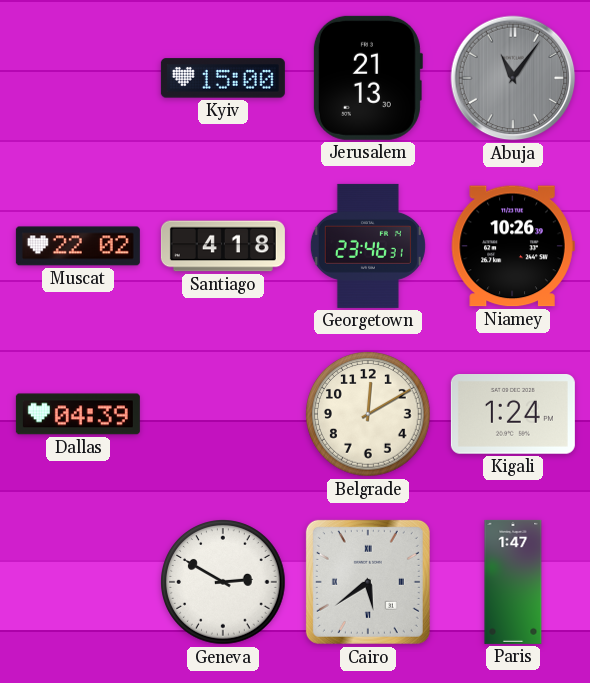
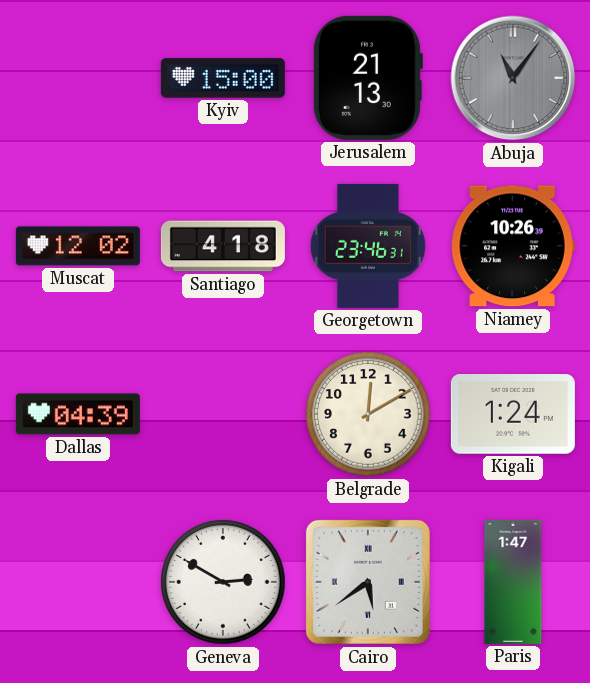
Muscat: 22:02 -> 12:02
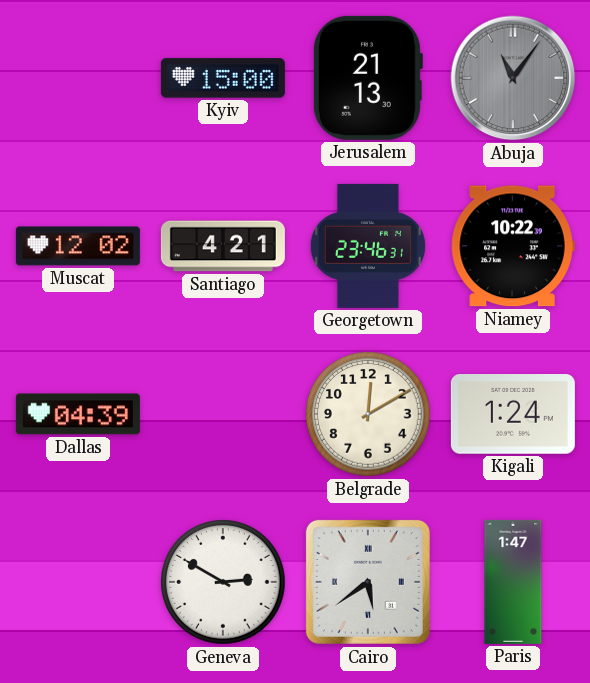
Santiago: 4:18 -> 4:21
Niamey: 10:26 -> 10:22
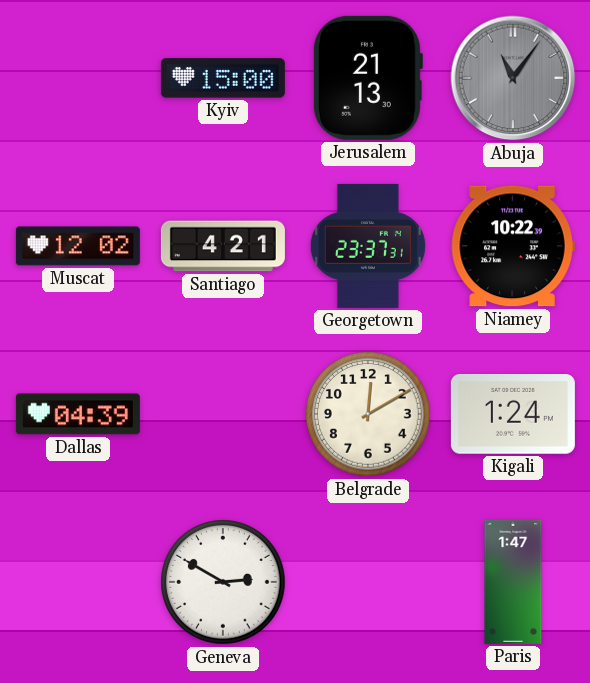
Georgetown: 23:46 -> 23:37
Cairo: 5:39 -> none
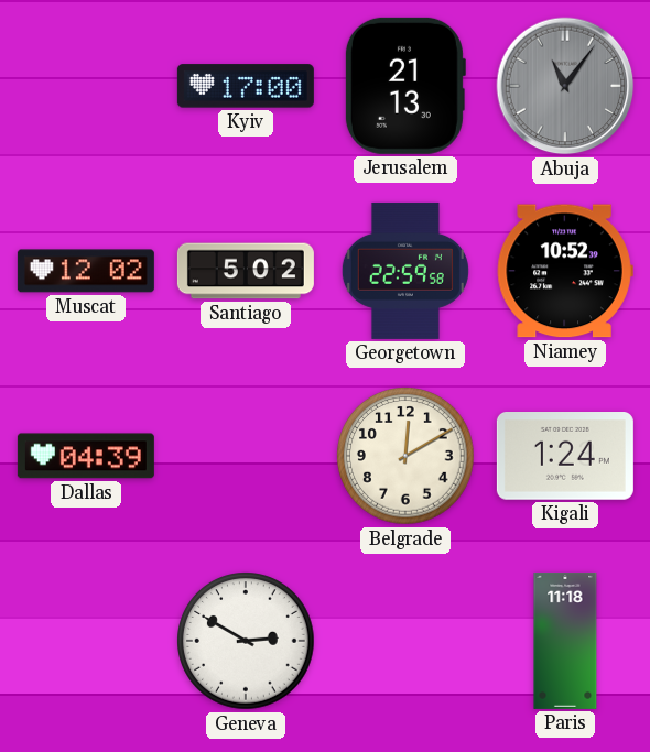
Kyiv: 15:00 -> 17:00
Santiago: 4:21 -> 5:02
Georgetown: 23:37 -> 22:59
Niamey: 10:22 -> 10:52
Paris: 1:47 -> 11:18
